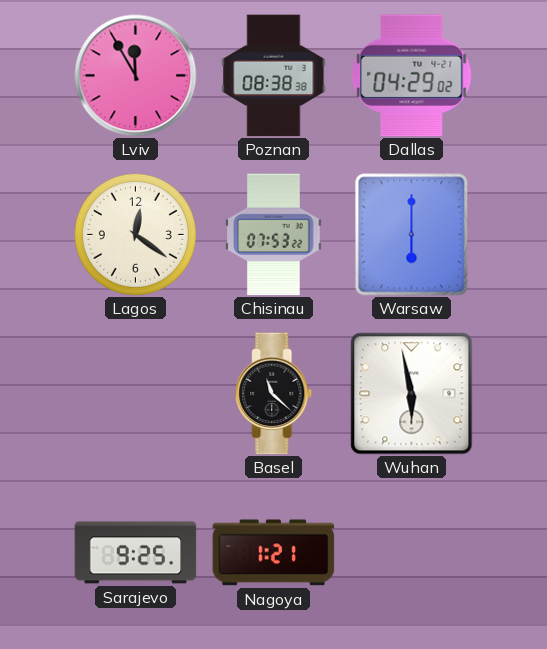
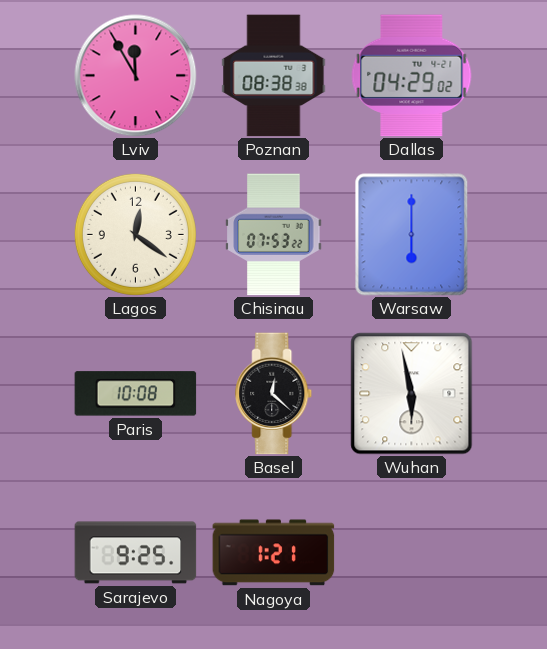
Paris: none -> 10:08
Basel: 11:22 -> 12:22
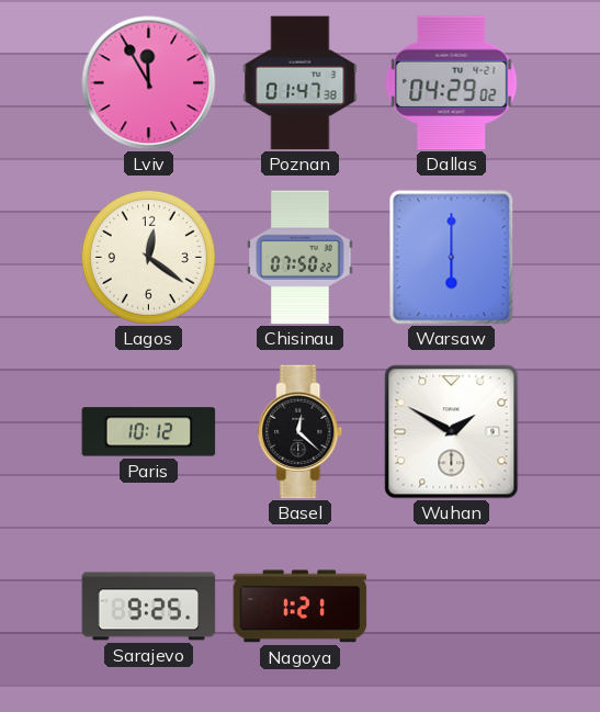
Poznan: 08:38 -> 01:47
Chisinau: 07:53 -> 07:50
Paris: 10:08 -> 10:12
Wuhan: 5:58 -> 1:50
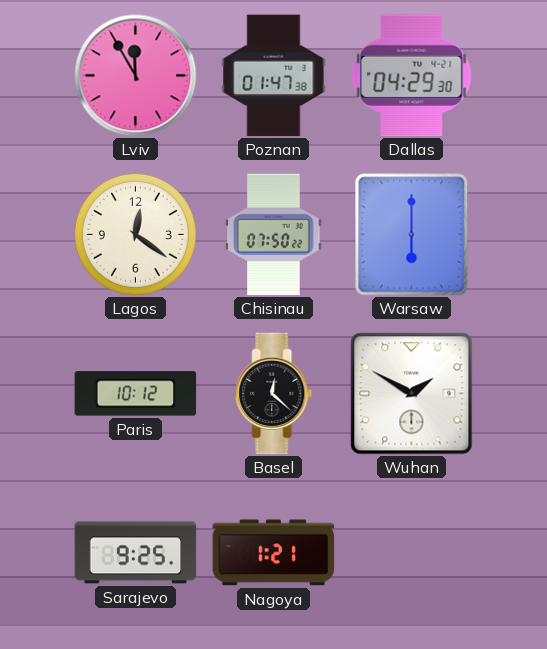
Dallas: 04:29:02 -> 04:29:30
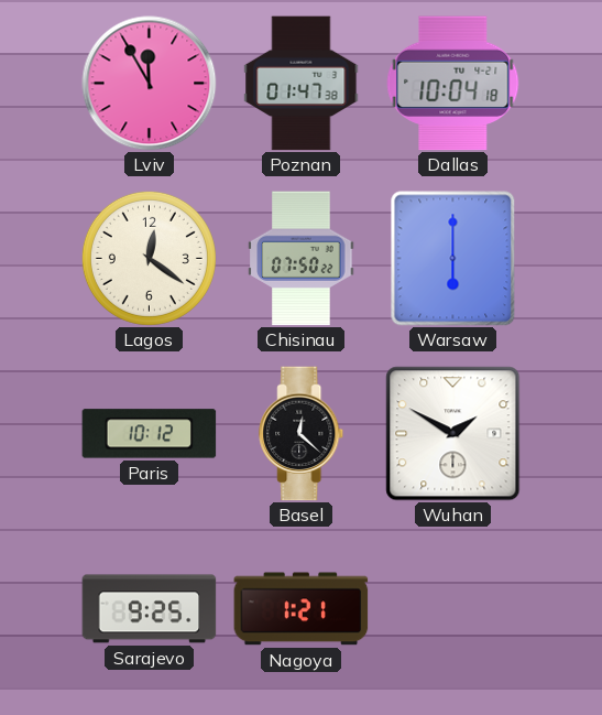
Dallas: 04:29 -> 10:04
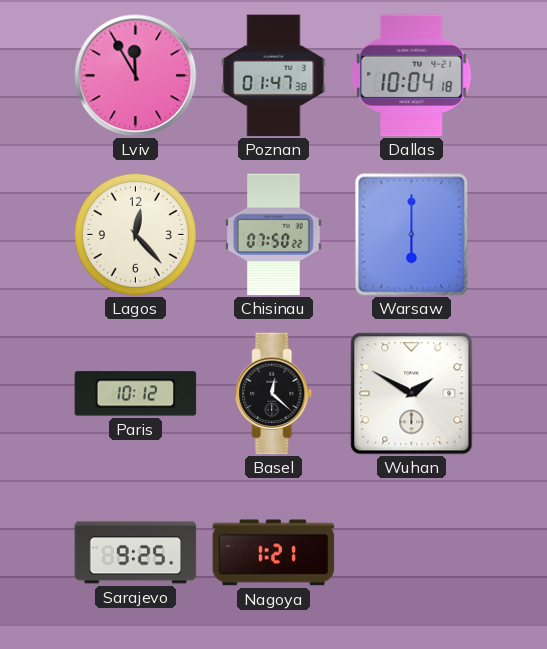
Lagos: 12:21 -> 12:23
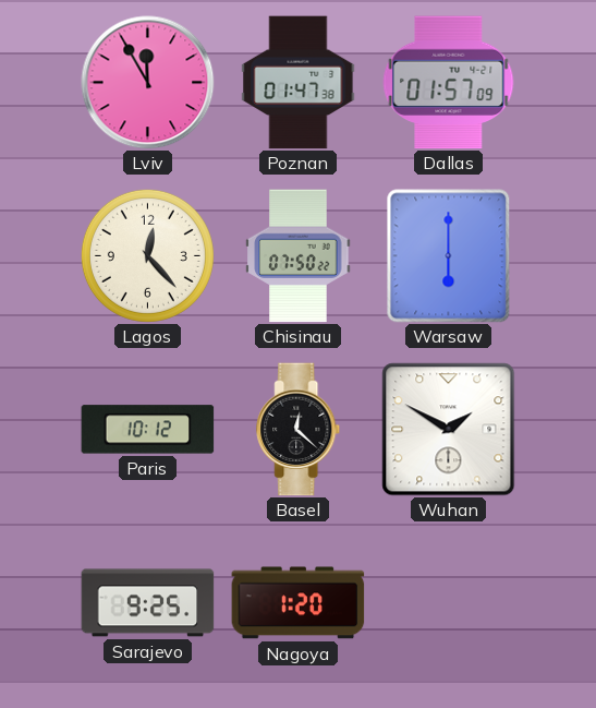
Dallas: 10:04 -> 01:57
Nagoya: 1:21 -> 1:20
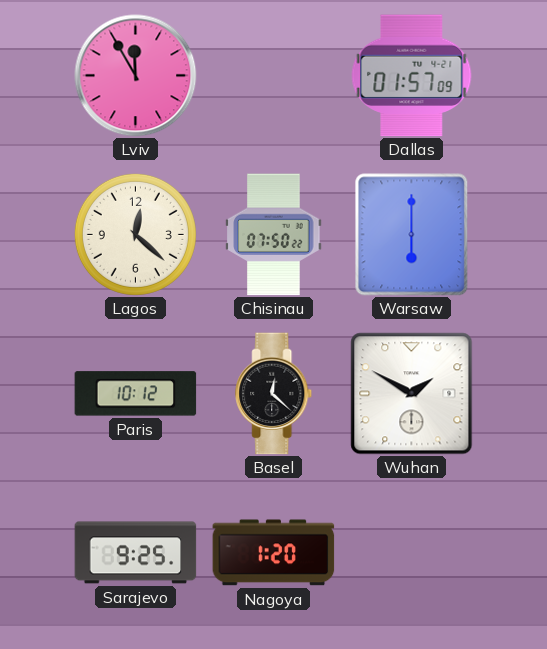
Poznan: 01:47 -> none
Lagos: 12:23 -> 12:22
